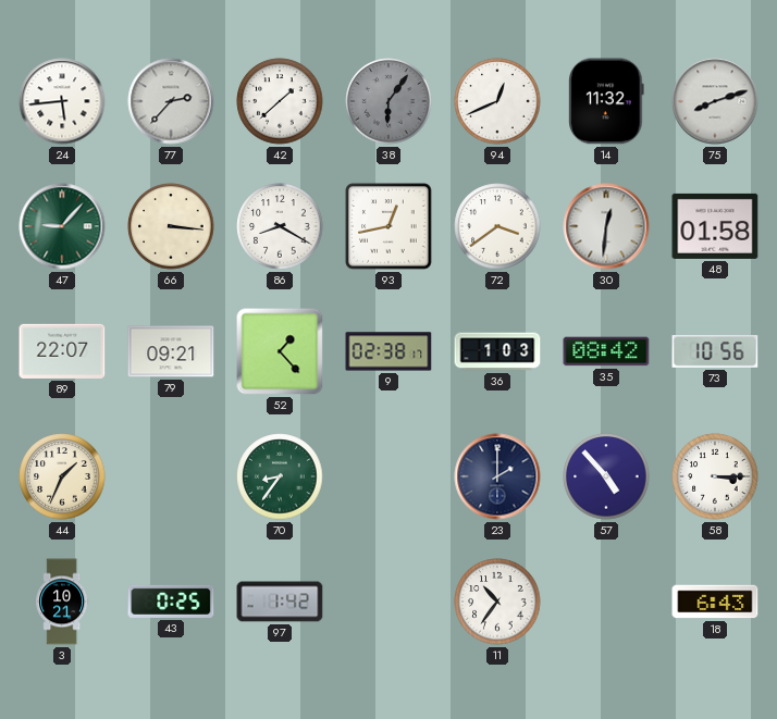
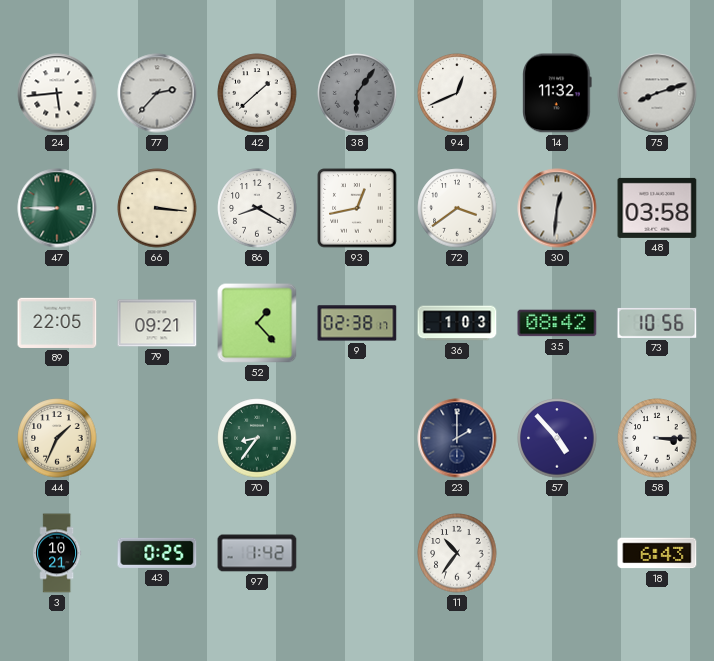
47: 9:07 -> 8:45
48: 01:58 -> 03:58
89: 22:07 -> 22:05
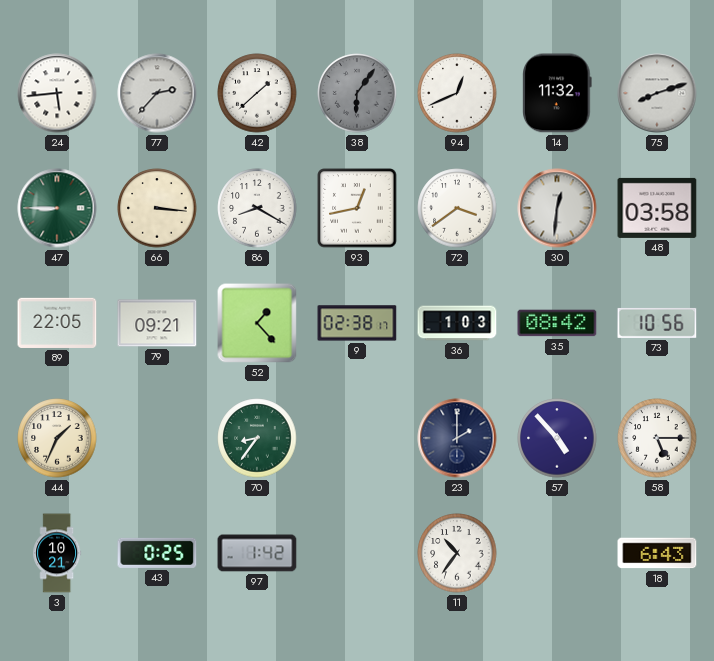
58: 3:15 -> 5:15
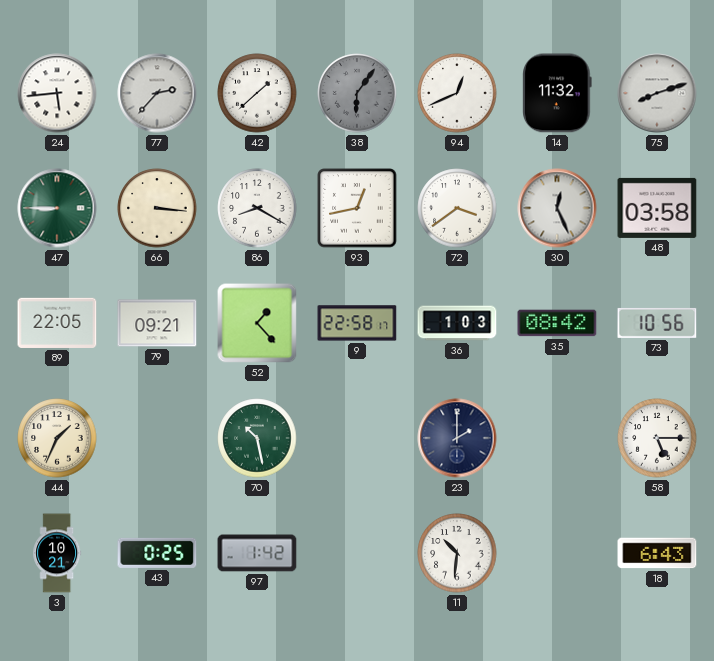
30: 12:31 -> 12:26
9: 02:38 -> 22:58
70: 8:36 -> 10:28
57: 4:53 -> none
11: 10:36 -> 10:31
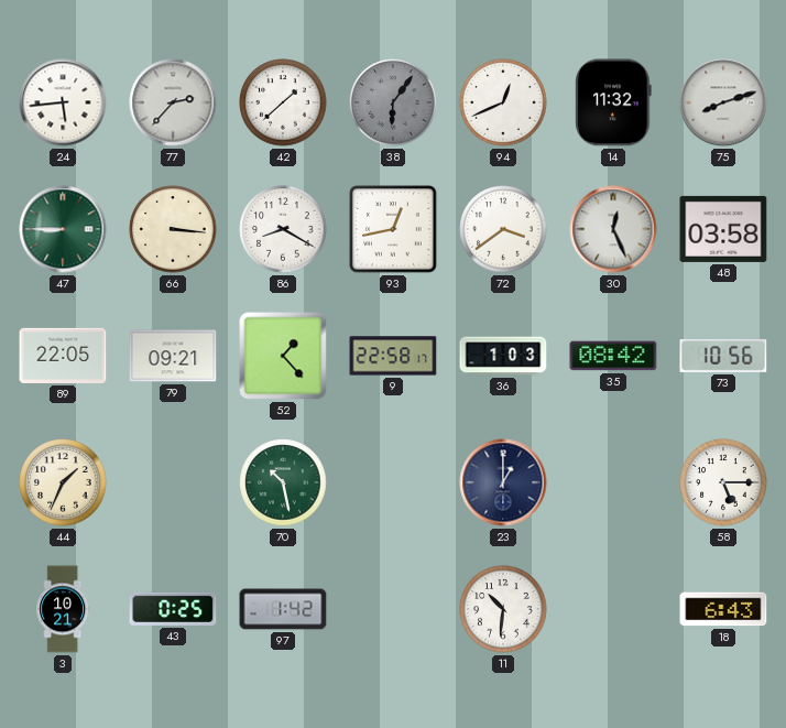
23: 2:00 -> 1:00
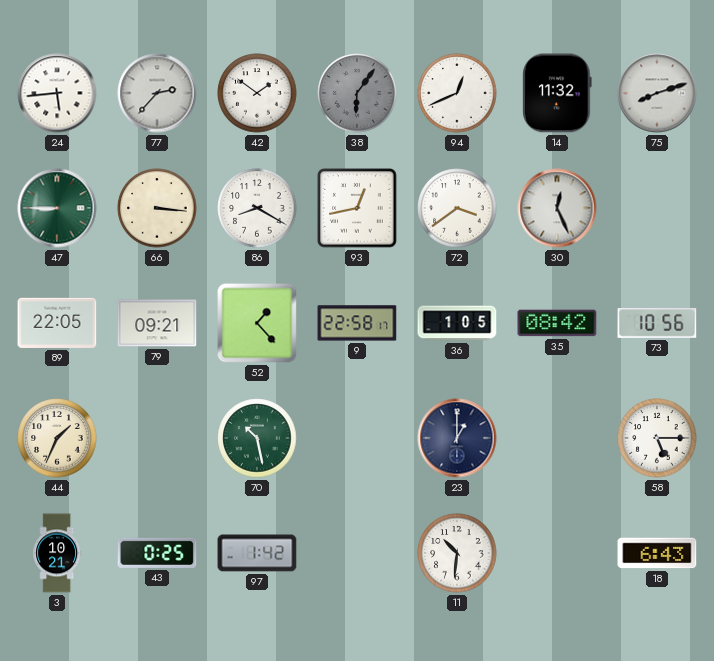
42: 1:38 -> 1:51
48: 03:58 -> none
36: 1:03 -> 1:05
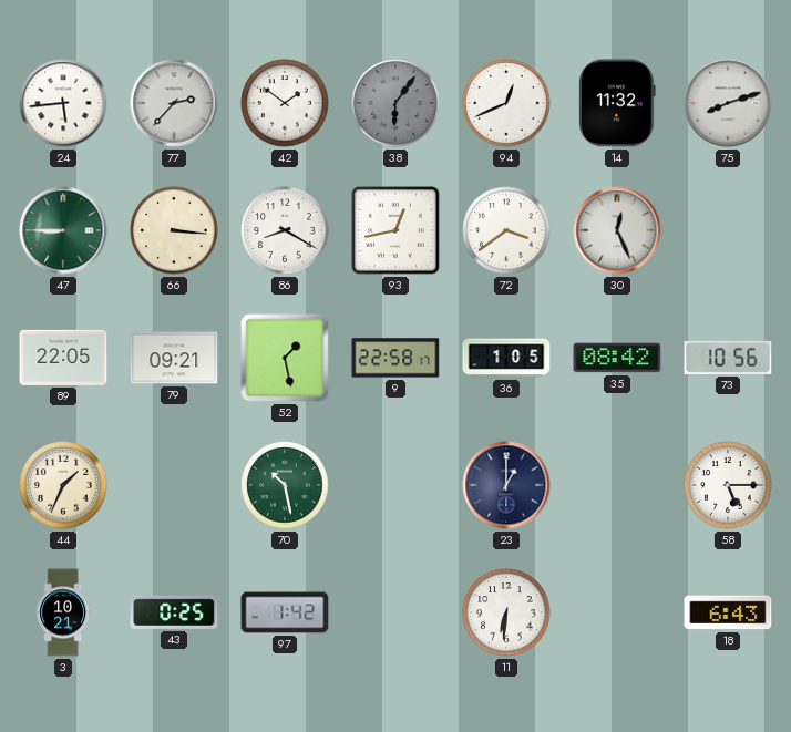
52: 1:23 -> 1:28
11: 10:31 -> 6:31
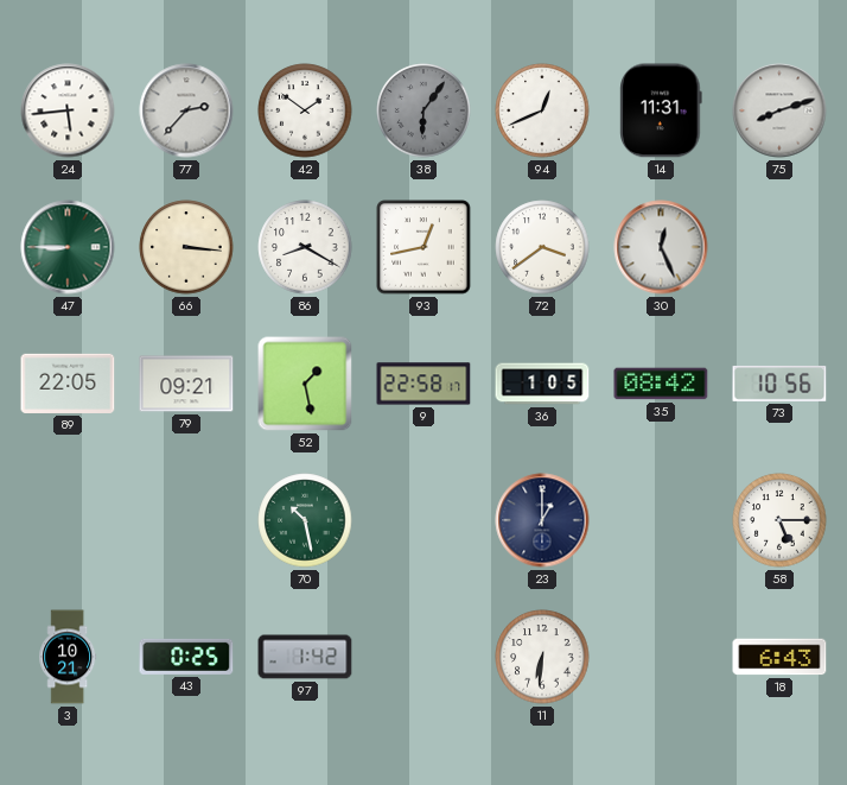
14: 11:32 -> 11:31
44: 1:34 -> none
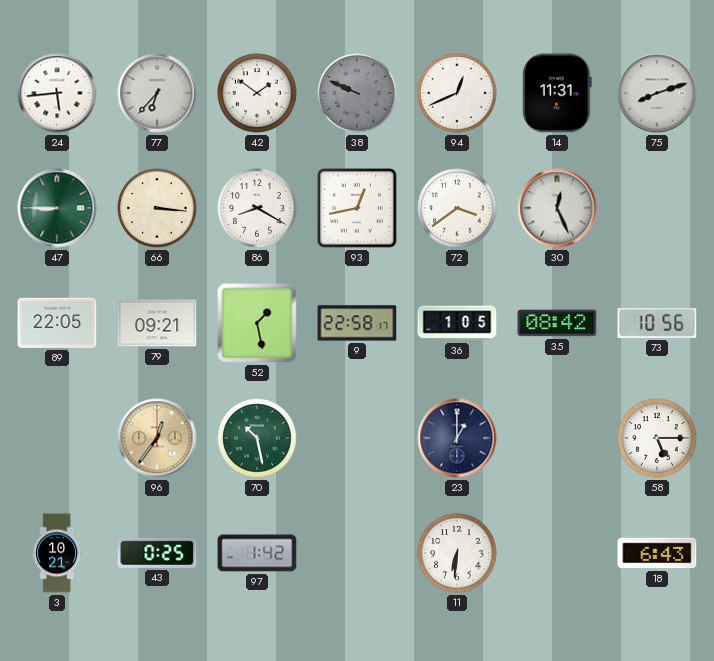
77: 2:37 -> 6:37
38: 6:06 -> 9:49
96: none -> 12:36
